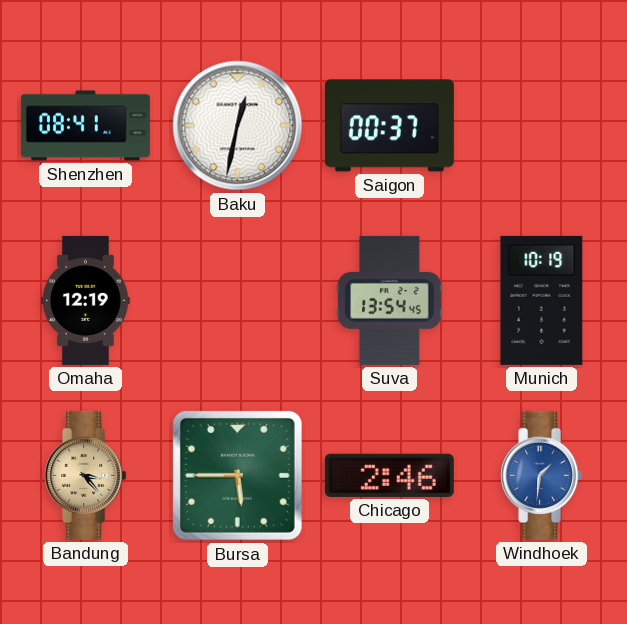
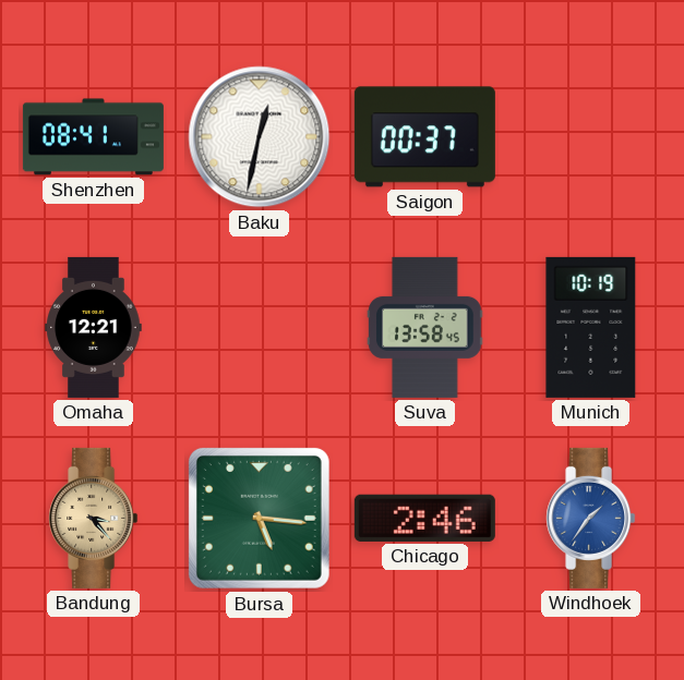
Omaha: 12:19 -> 12:21
Suva: 13:54 -> 13:58
Bursa: 5:45 -> 5:16
Windhoek: 1:31 -> 1:36
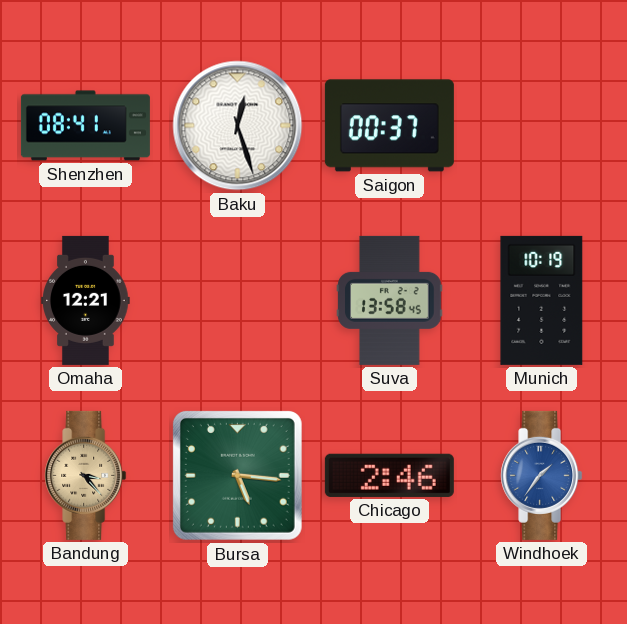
Baku: 12:32 -> 12:27
